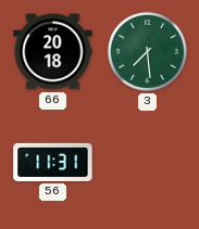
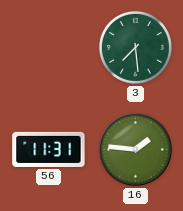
66: 20:18 -> none
16: none -> 1:46
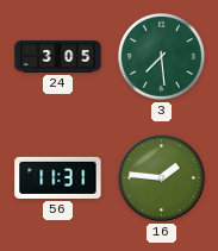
24: none -> 3:05
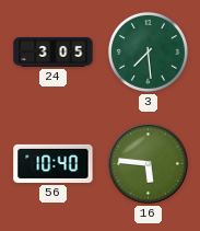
56: 11:31 -> 10:40
16: 1:46 -> 5:46
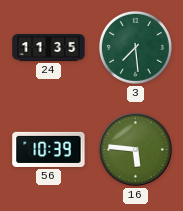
24: 3:05 -> 11:35
56: 10:40 -> 10:39
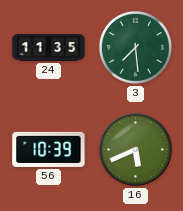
16: 5:46 -> 5:41
